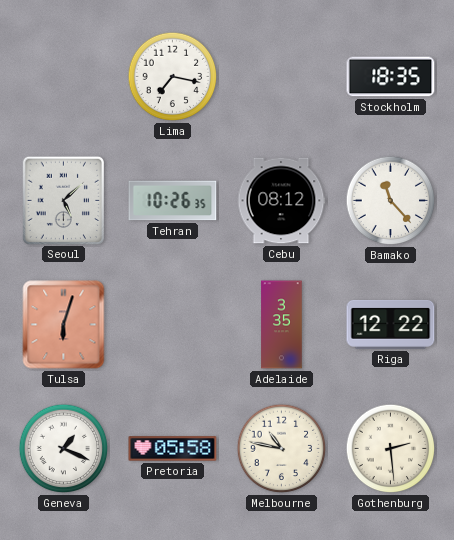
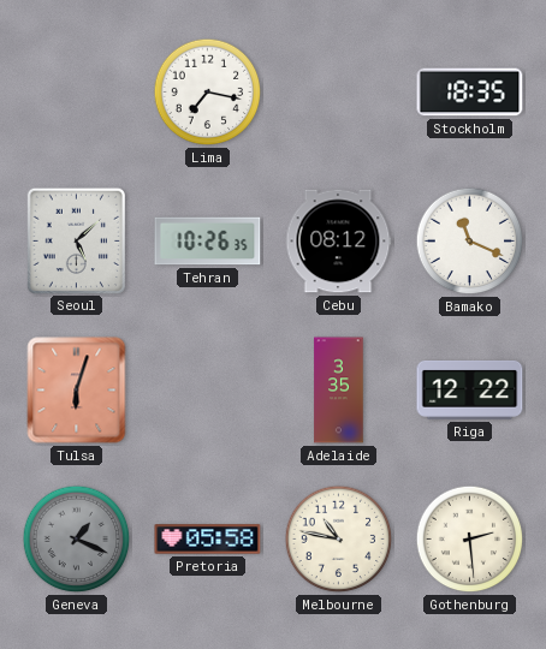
Bamako: 11:23 -> 11:19
Geneva dial: white -> grey
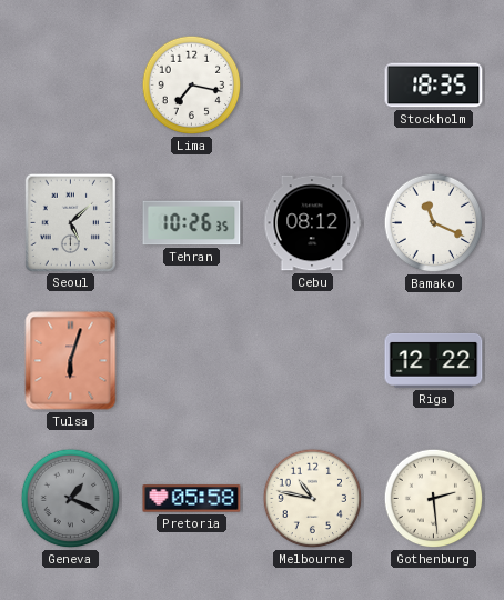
Adelaide: 3:35 -> none
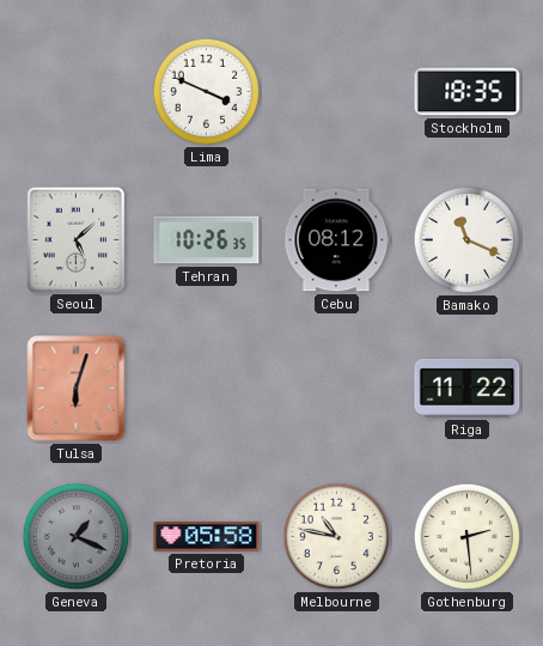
Lima: 7:17 -> 3:49
Riga: 12:22 -> 11:22
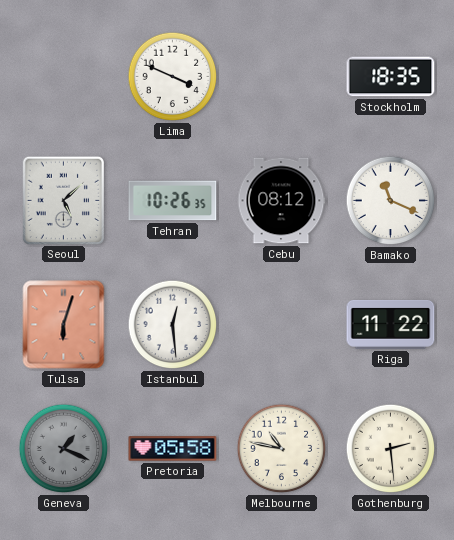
Istanbul: none -> 12:29
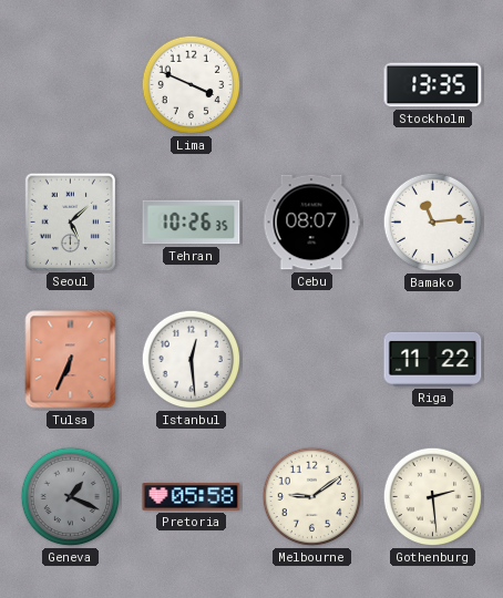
Stockholm: 18:35 -> 13:35
Cebu: 08:12 -> 08:07
Bamako: 11:19 -> 11:14
Tulsa: 6:03 -> 6:34
Melbourne: 10:47 -> 9:09
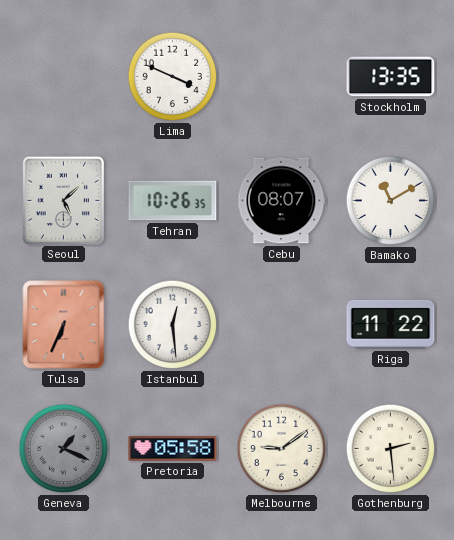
Bamako: 11:14 -> 11:10
